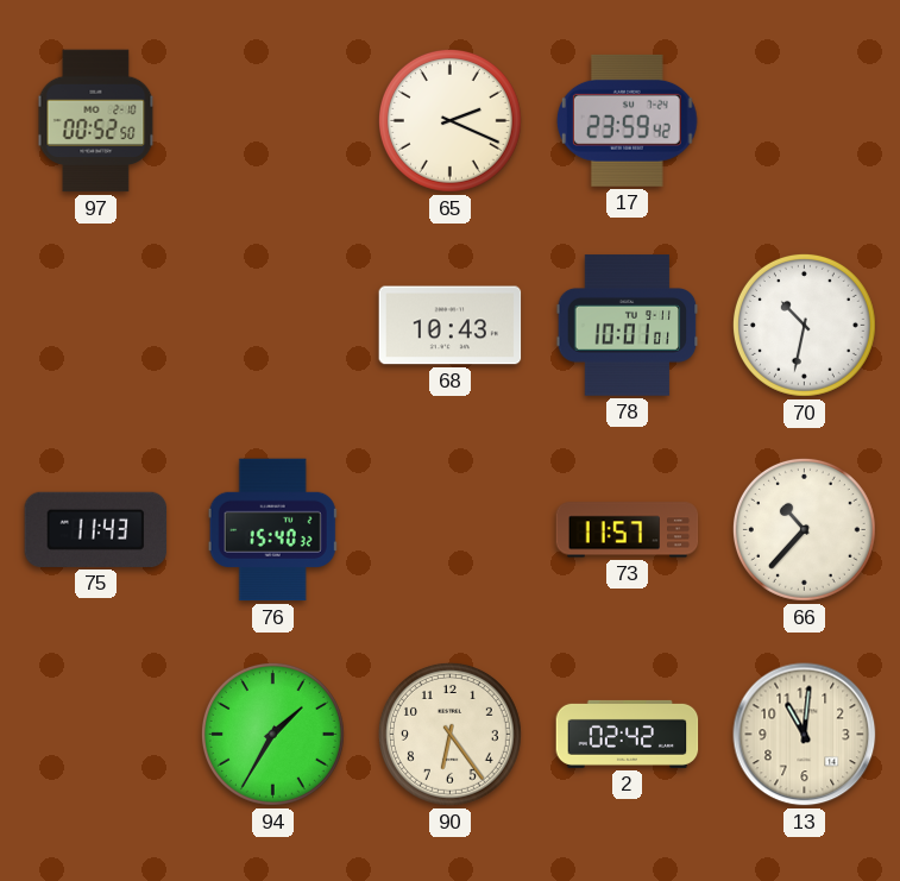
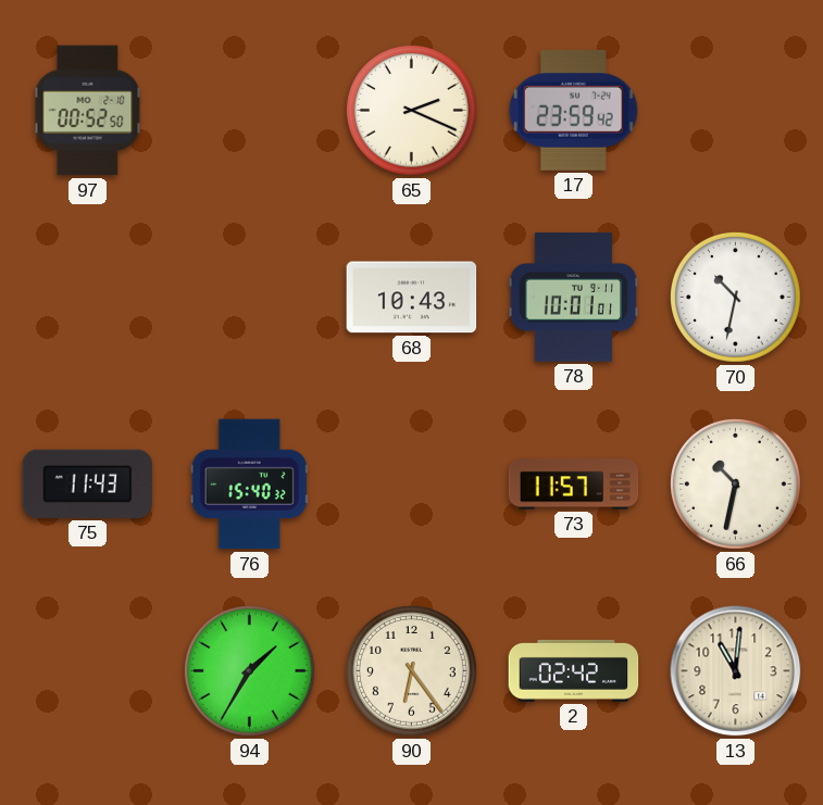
66: 10:37 -> 10:32
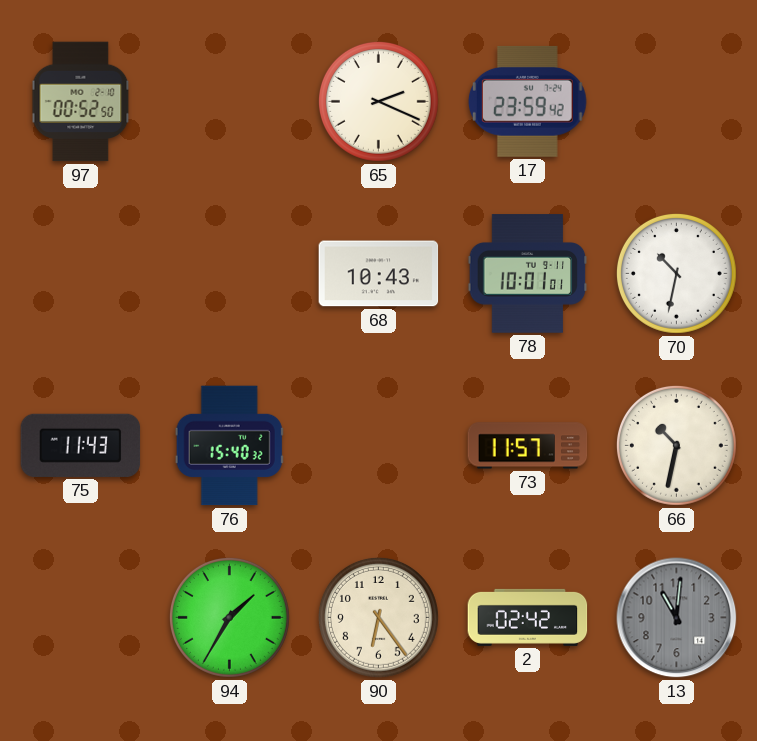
13 dial: cream -> grey
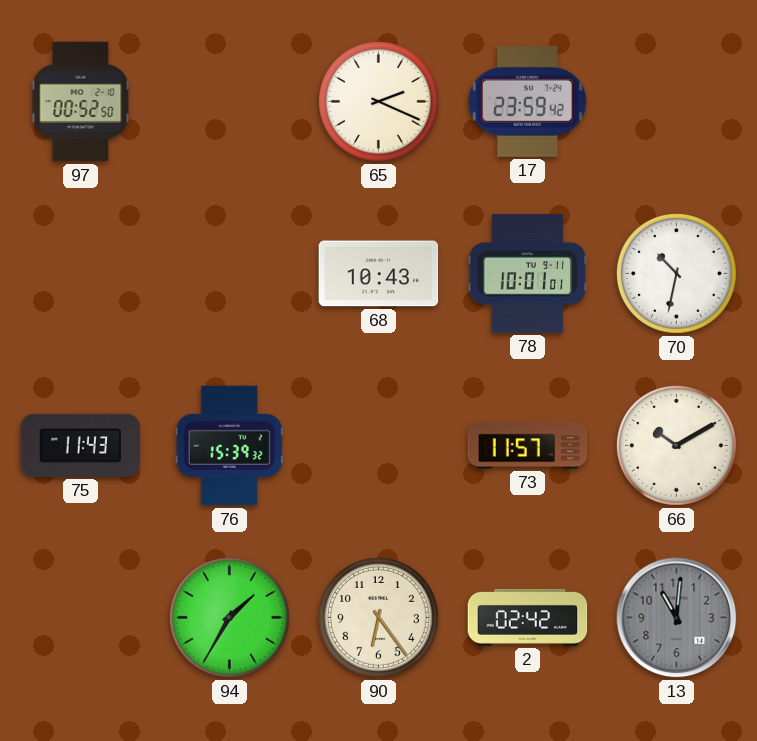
76: 15:40 -> 15:39
66: 10:32 -> 10:10
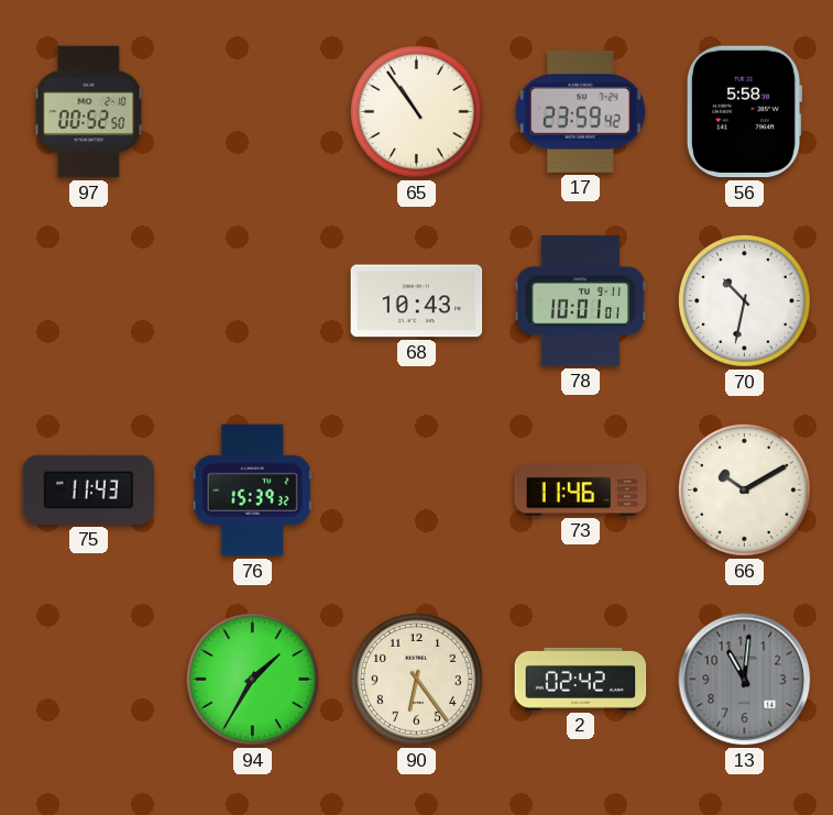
65: 2:19 -> 10:54
56: none -> 5:58
73: 11:57 -> 11:46
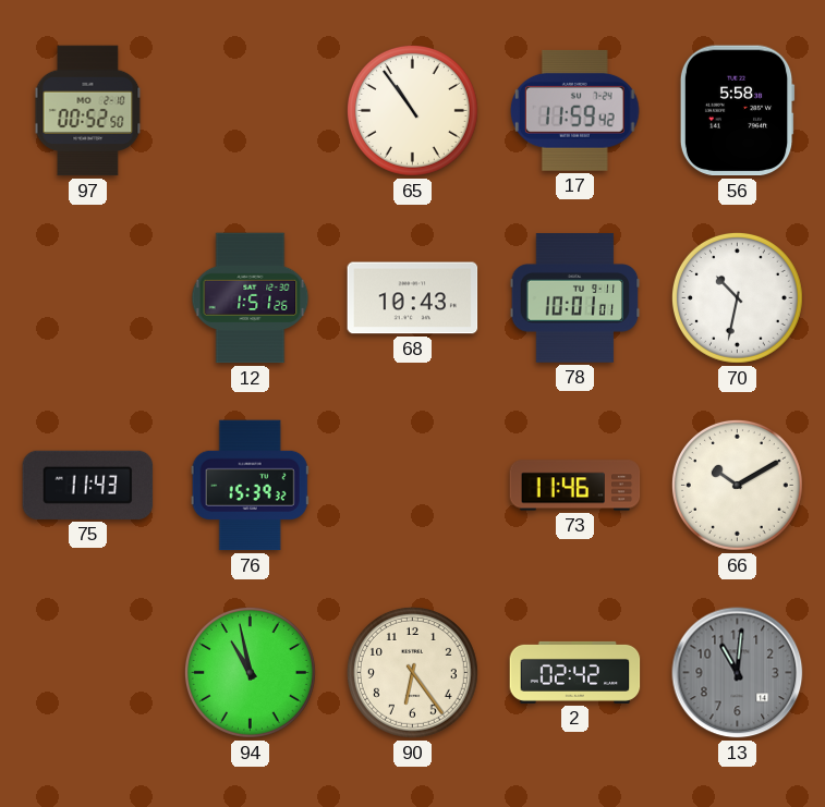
17: 23:59 -> 11:59
12: none -> 1:51
94: 1:35 -> 10:58
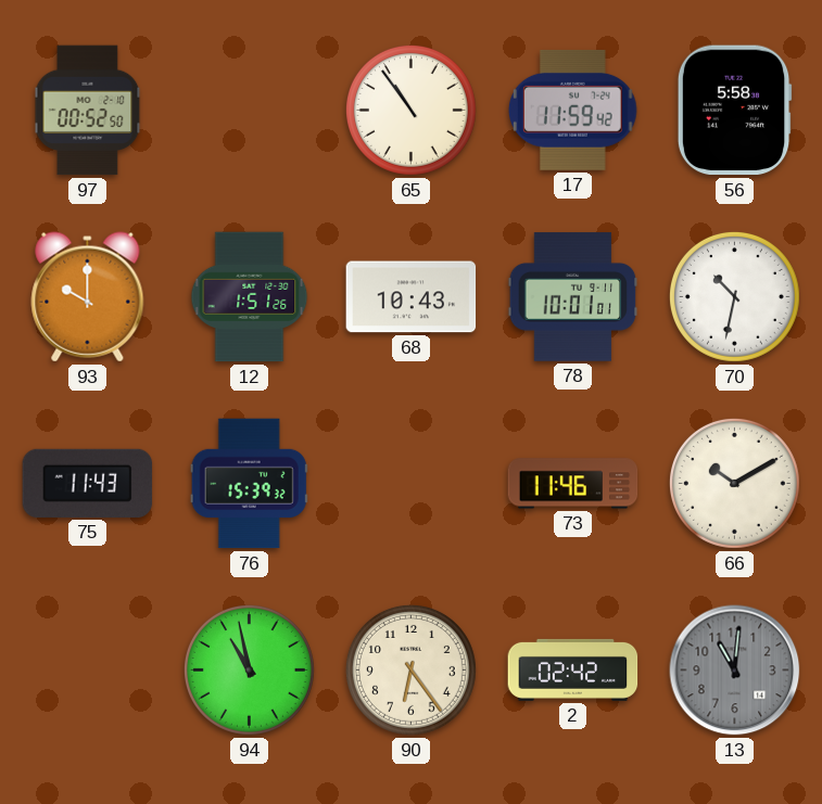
93: none -> 10:00
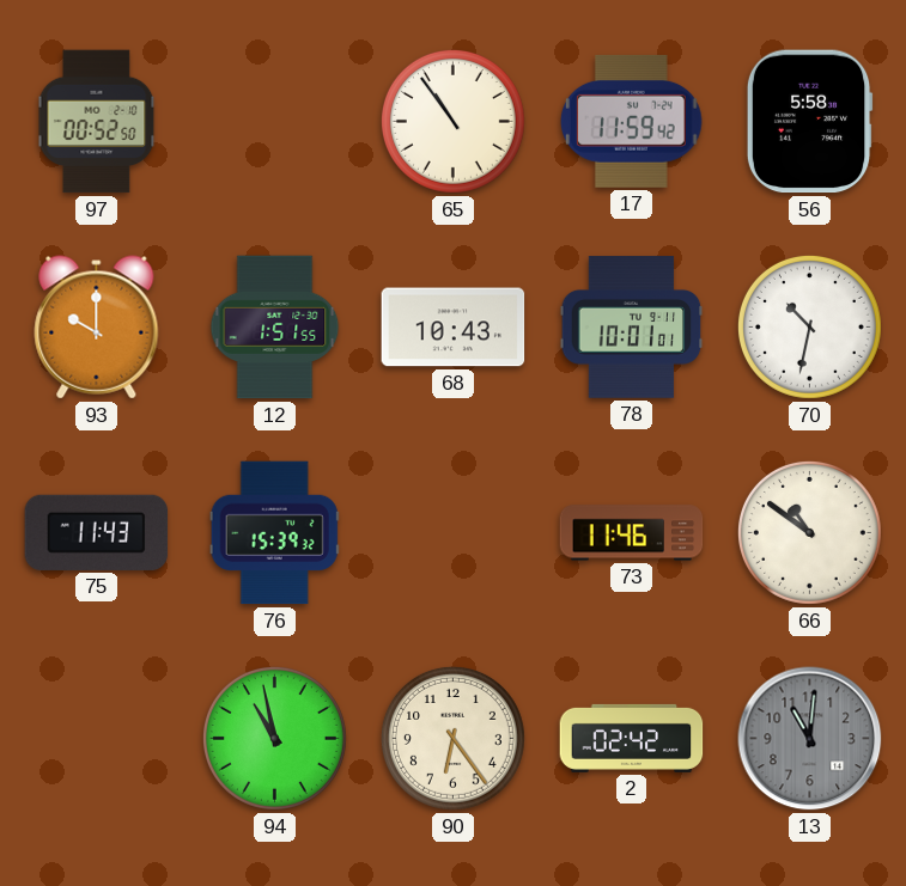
12: 1:51:26 -> 1:51:55
66: 10:10 -> 10:51
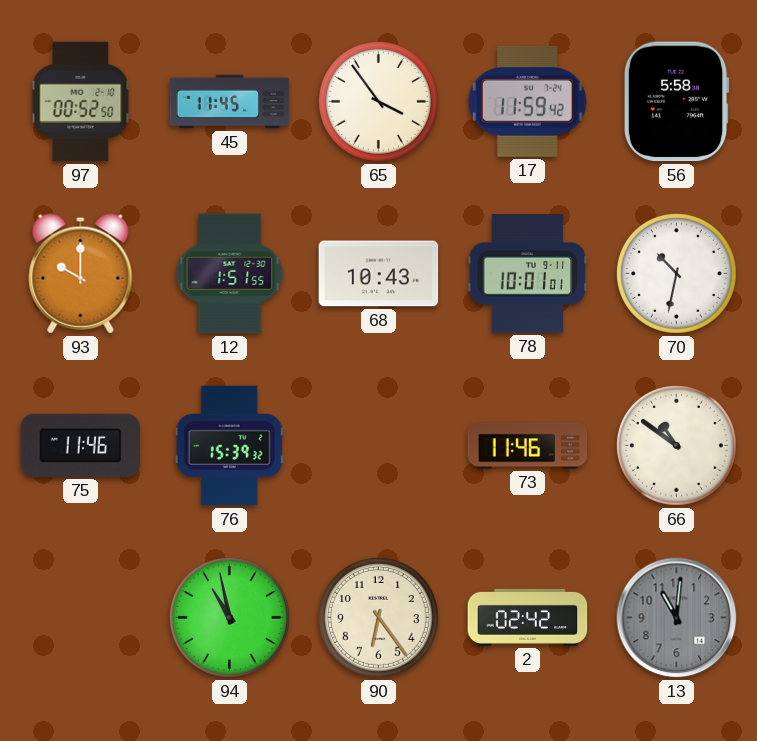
45: none -> 11:45
65: 10:54 -> 3:54
75: 11:43 -> 11:46
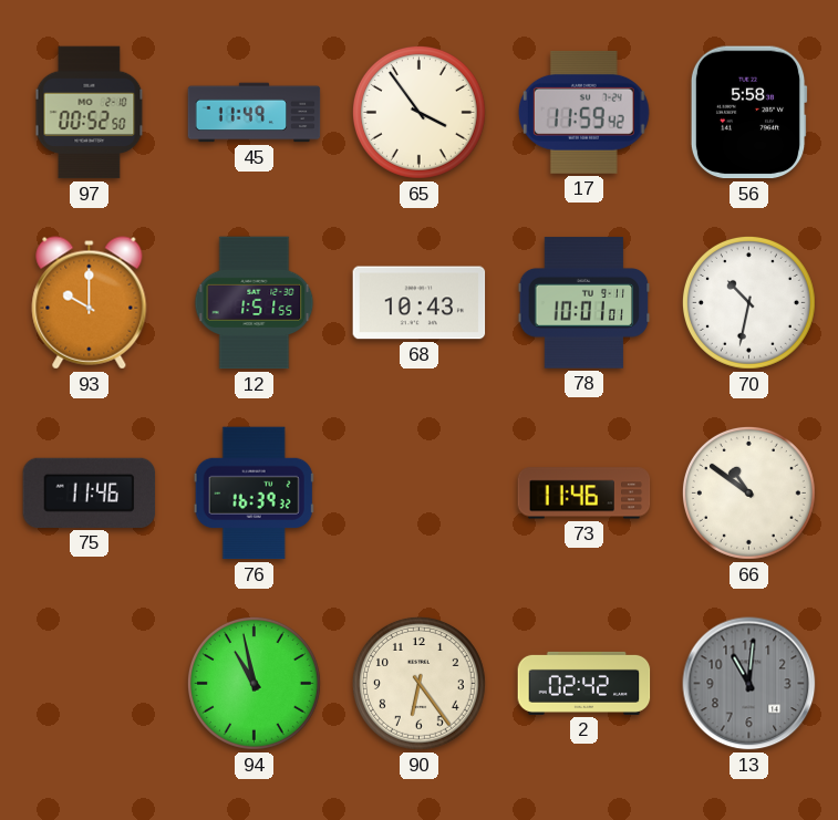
45: 11:45 -> 11:49
76: 15:39 -> 16:39
